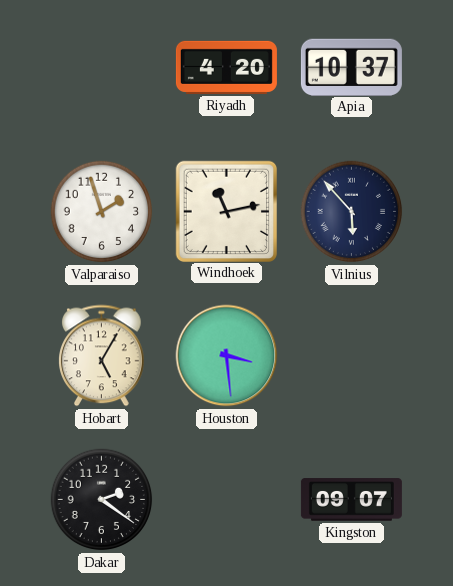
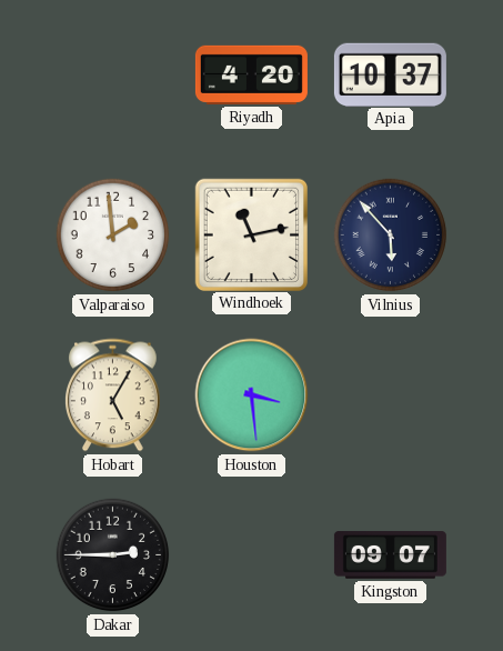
Valparaiso: 1:57 -> 1:59
Dakar: 2:21 -> 2:45
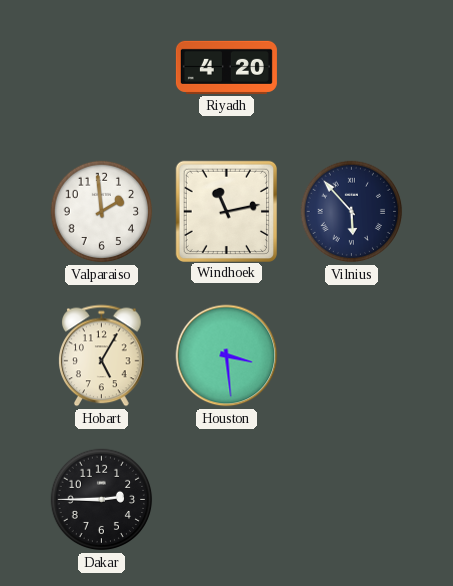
Apia: 10:37 -> none
Kingston: 09:07 -> none
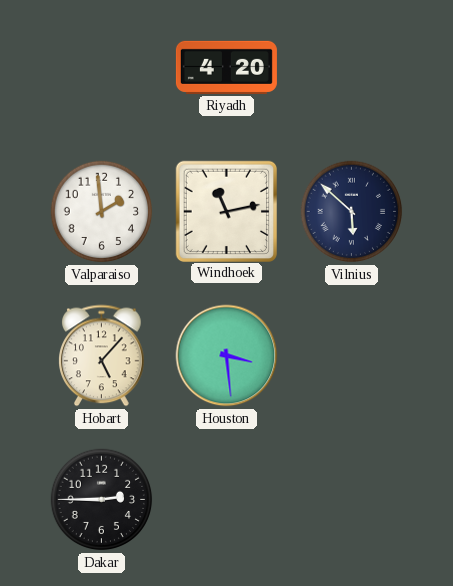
Vilnius: 5:53 -> 5:52
Hobart: 5:05 -> 5:07
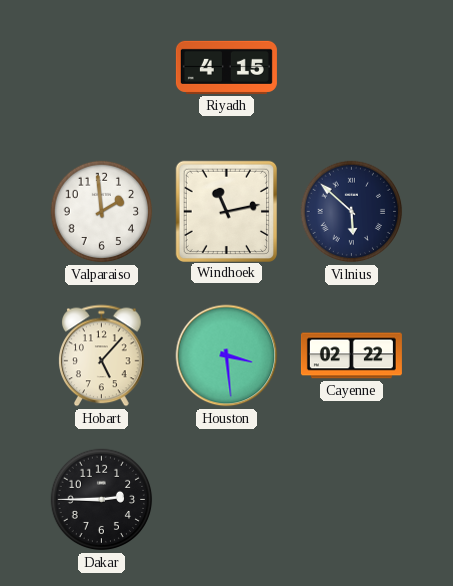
Riyadh: 4:20 -> 4:15
Cayenne: none -> 02:22
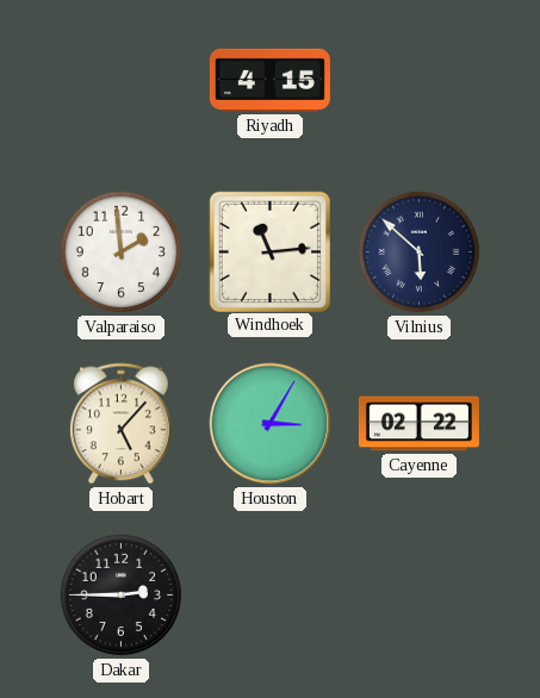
Windhoek: 11:13 -> 11:14
Houston: 3:29 -> 3:05
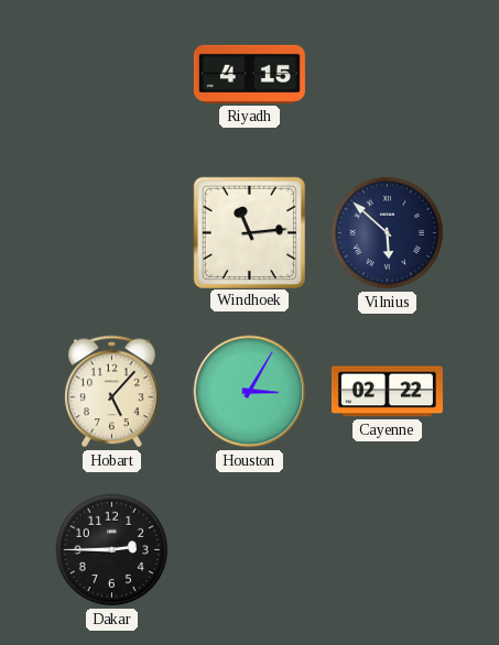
Valparaiso: 1:59 -> none
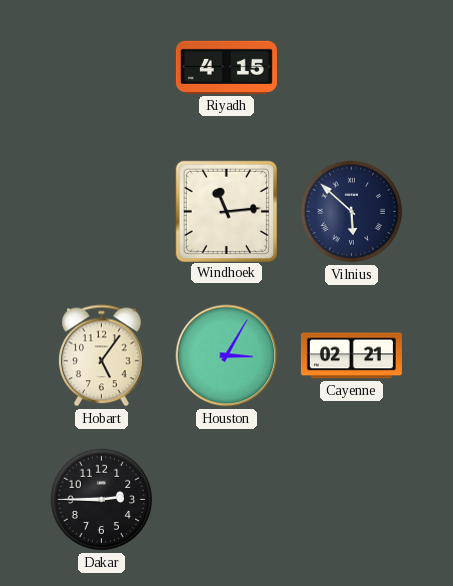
Hobart: 5:07 -> 5:06
Cayenne: 02:22 -> 02:21
